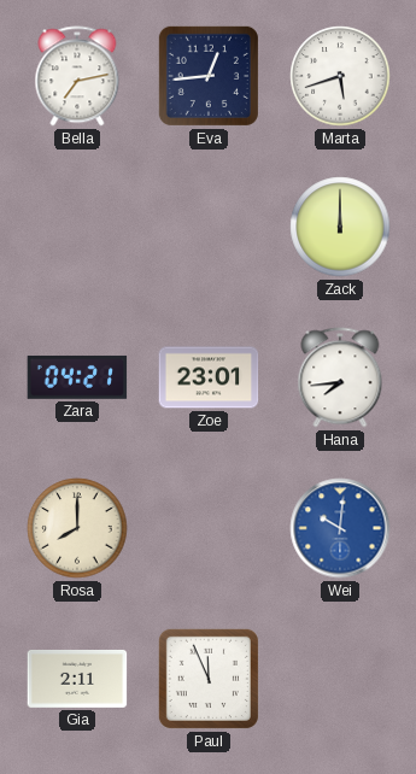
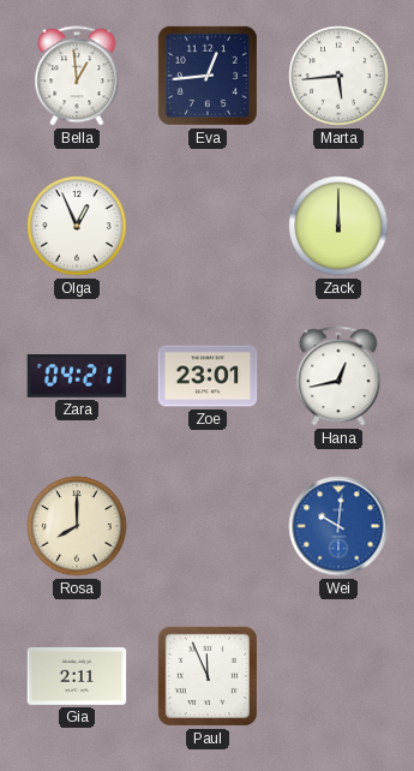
Bella: 7:13 -> 12:59
Marta: 5:42 -> 5:44
Olga: none -> 12:56
Hana: 7:44 -> 12:43
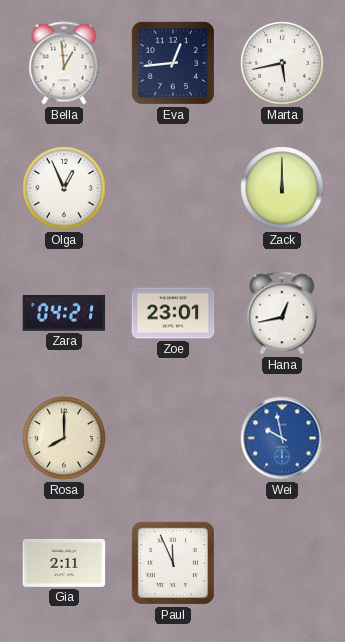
Marta: 5:44 -> 5:43
Wei: 10:01 -> 9:58
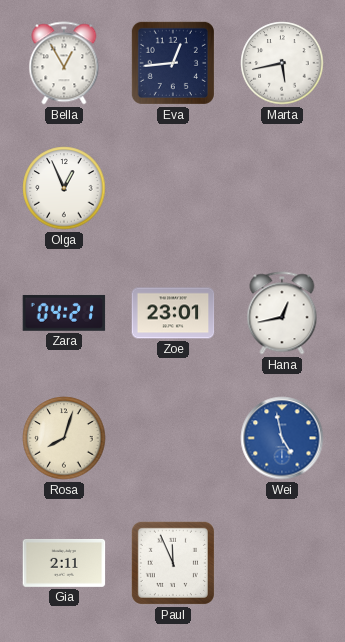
Bella: 12:59 -> 12:55
Zack: 12:00 -> none
Rosa: 8:00 -> 8:03
Wei: 9:58 -> 4:58
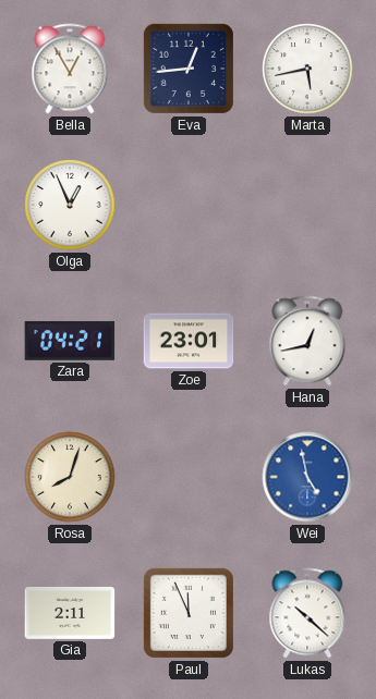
Lukas: none -> 10:22
